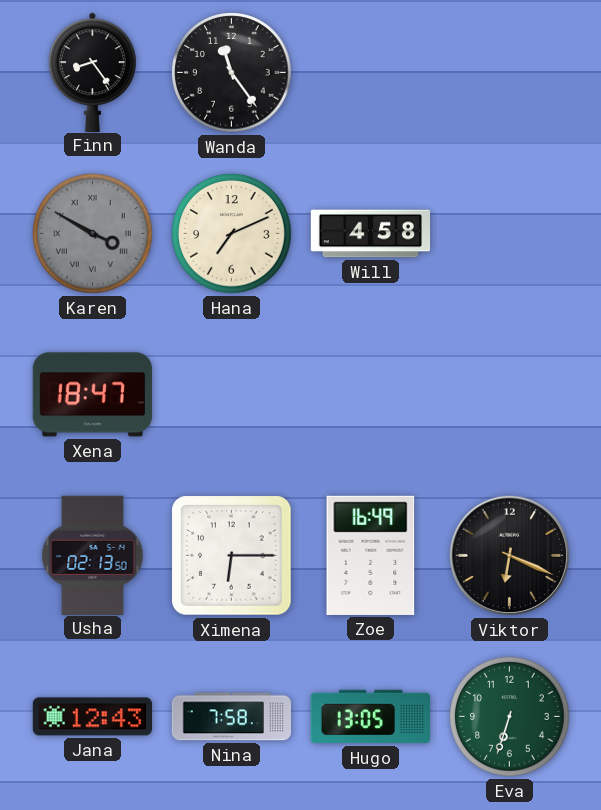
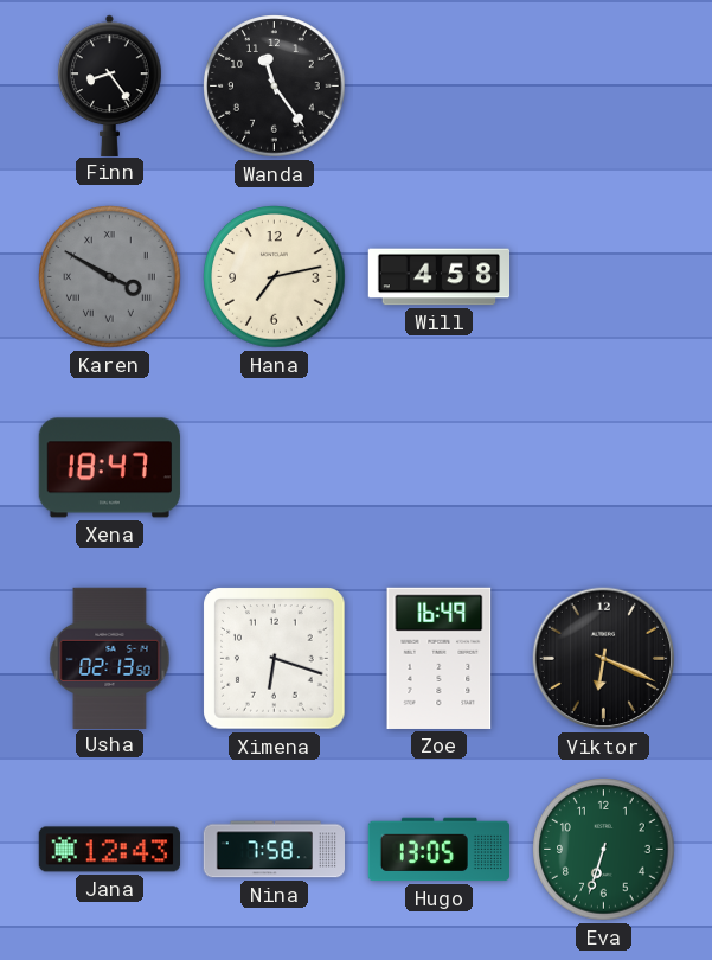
Hana: 7:11 -> 7:13
Ximena: 6:15 -> 6:18
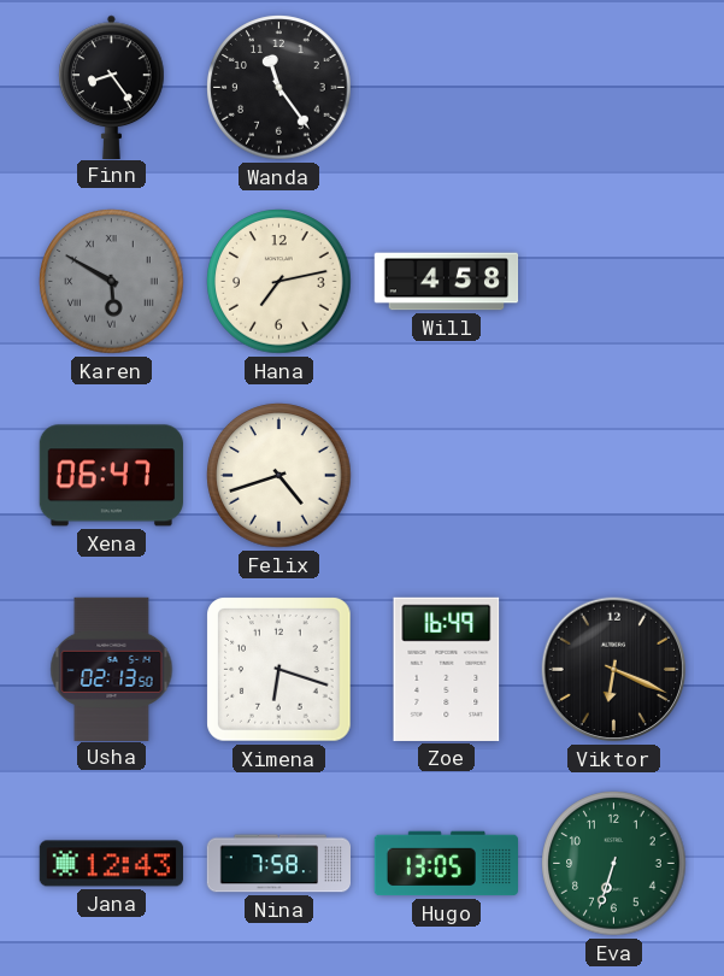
Karen: 3:50 -> 5:50
Xena: 18:47 -> 06:47
Felix: none -> 4:42
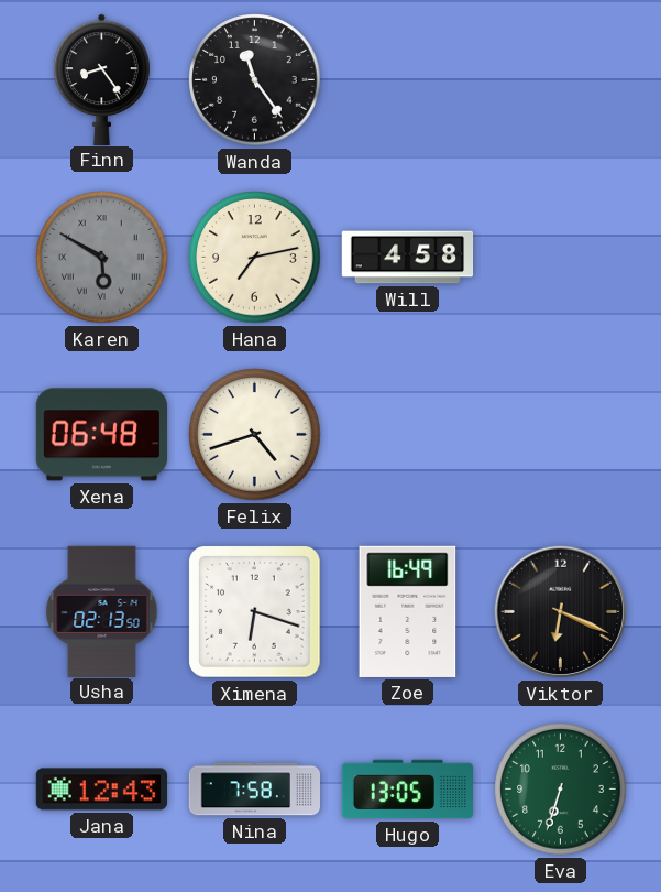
Xena: 06:47 -> 06:48
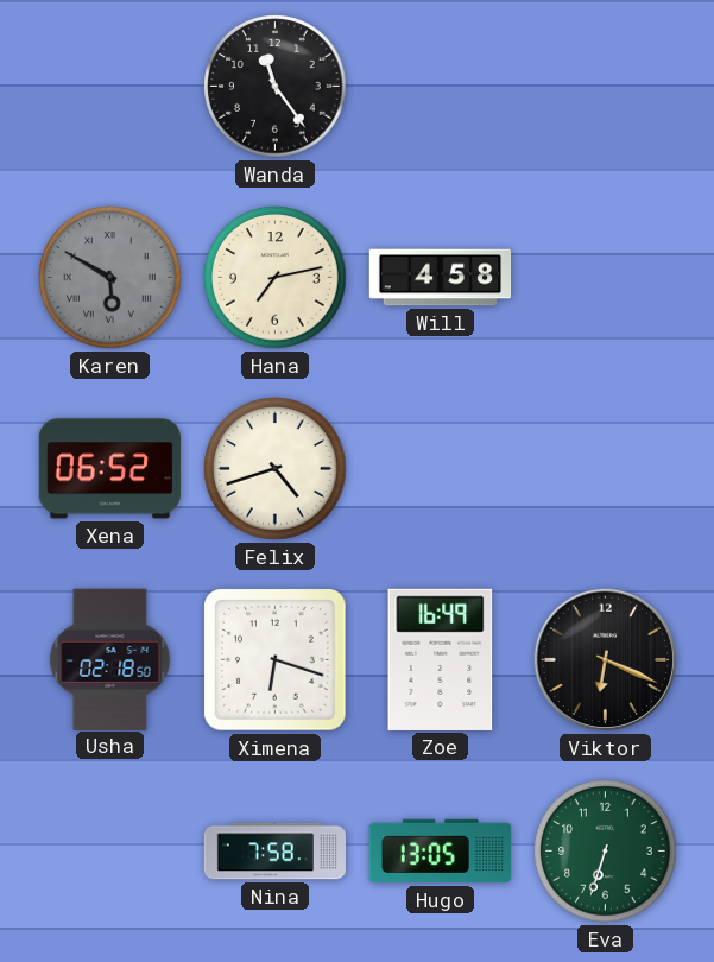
Finn: 8:24 -> none
Xena: 06:48 -> 06:52
Usha: 02:13 -> 02:18
Jana: 12:43 -> none
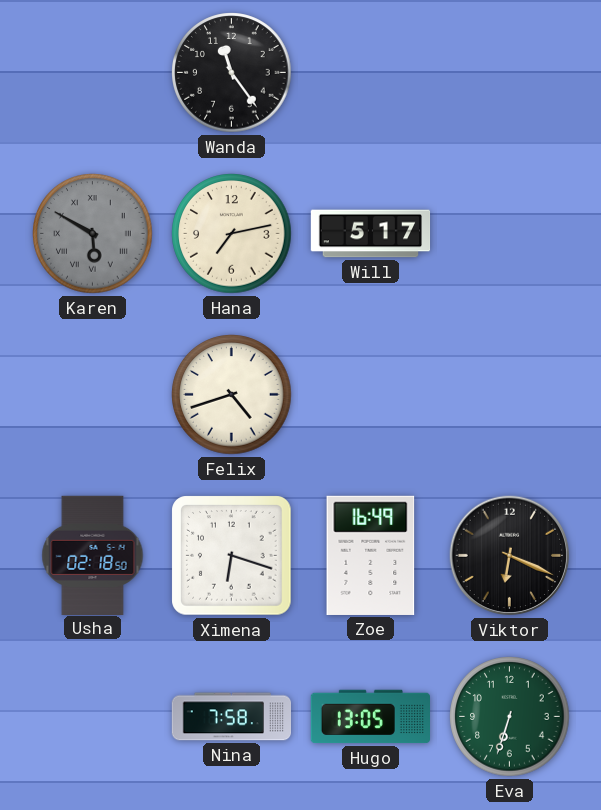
Will: 4:58 -> 5:17
Xena: 06:52 -> none
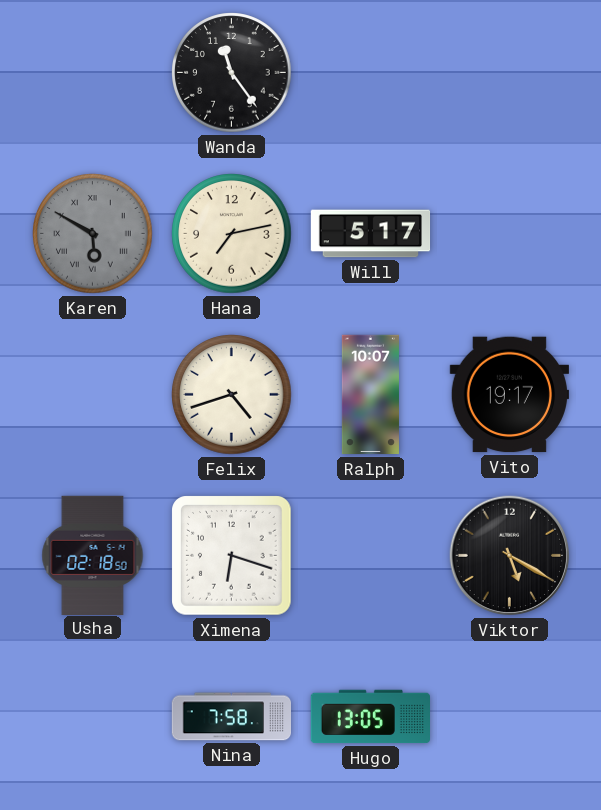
Ralph: none -> 10:07
Vito: none -> 19:17
Zoe: 16:49 -> none
Viktor: 6:19 -> 5:20
Eva: 6:33 -> none
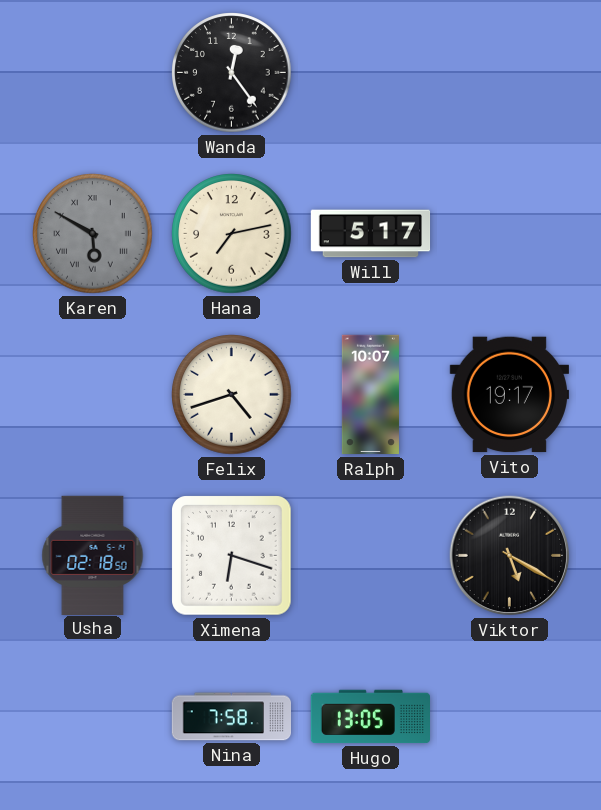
Wanda: 11:24 -> 12:24
